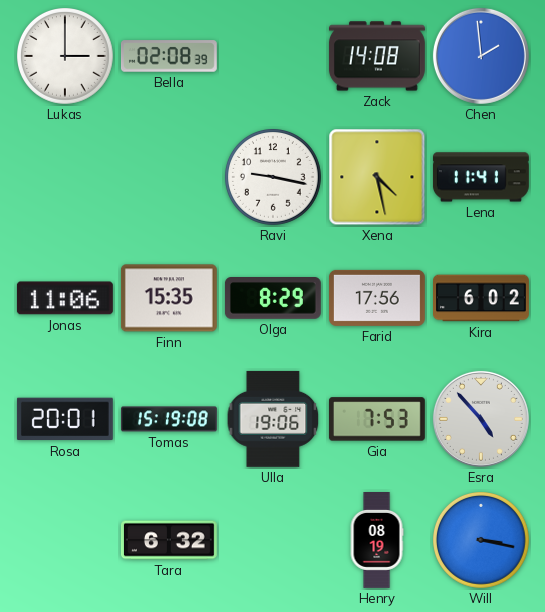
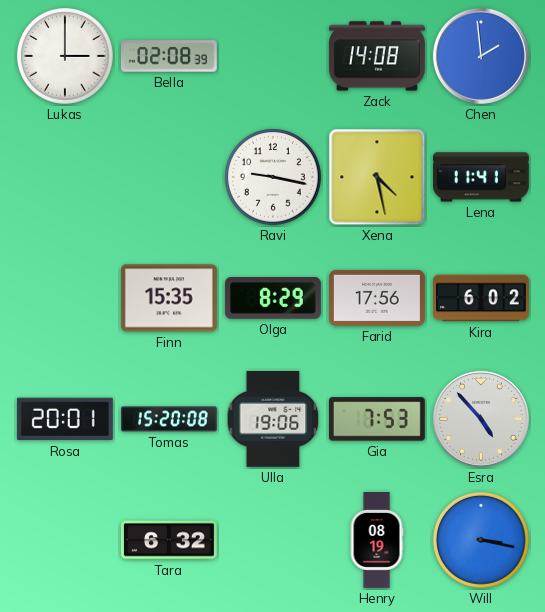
Jonas: 11:06 -> none
Tomas: 15:19 -> 15:20
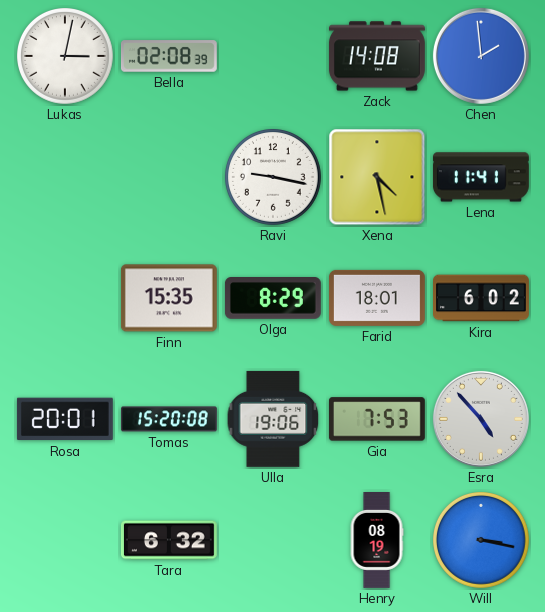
Lukas: 3:00 -> 3:02
Farid: 17:56 -> 18:01
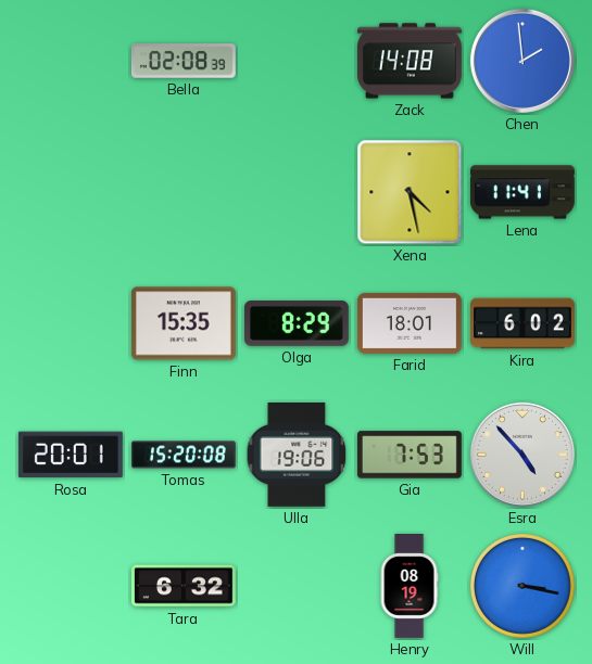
Lukas: 3:02 -> none
Ravi: 9:17 -> none
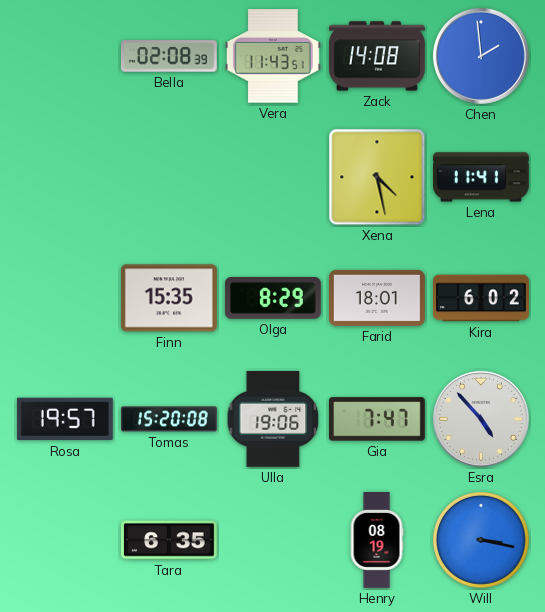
Vera: none -> 11:43
Rosa: 20:01 -> 19:57
Gia: 7:53 -> 7:47
Tara: 6:32 -> 6:35
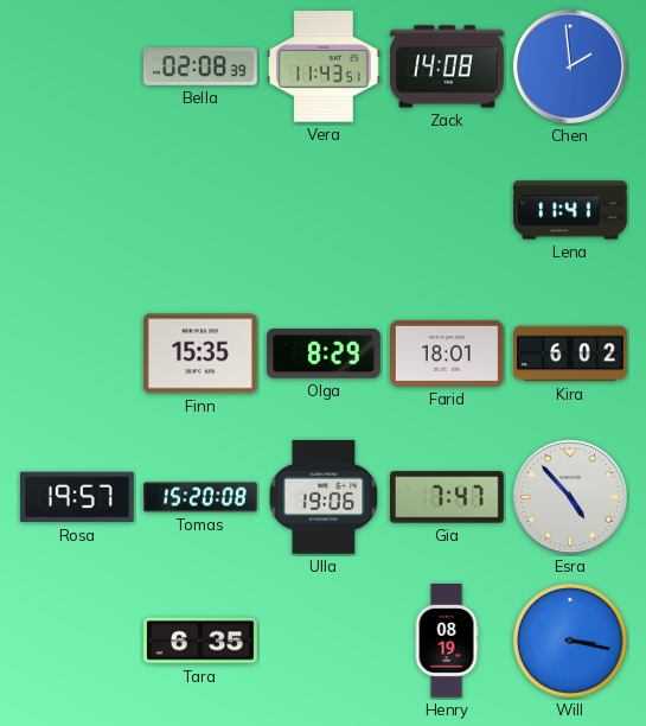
Xena: 4:28 -> none
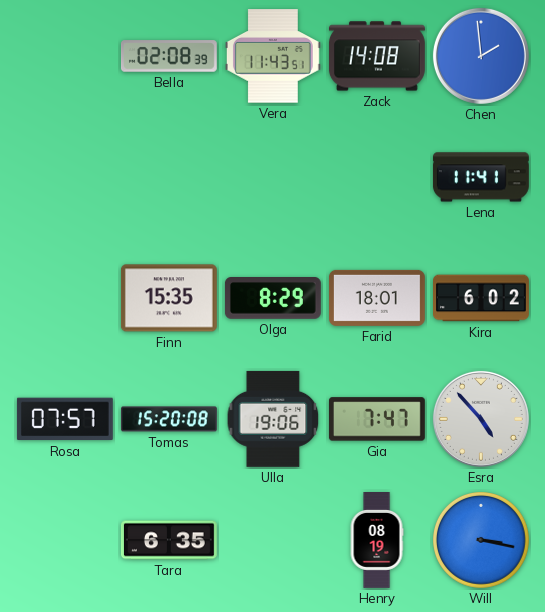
Rosa: 19:57 -> 07:57
